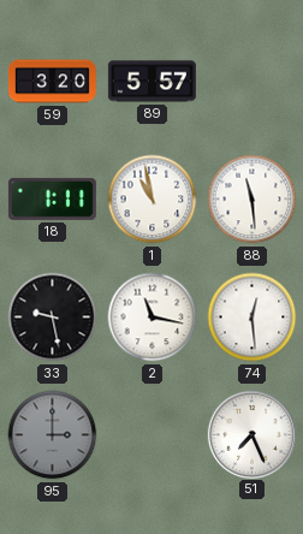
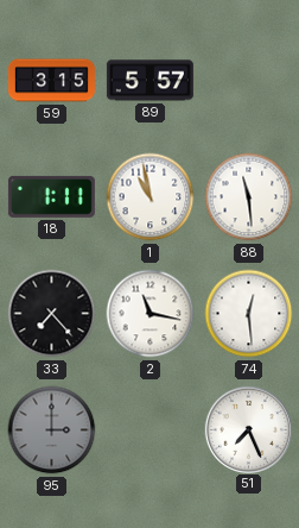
59: 3:20 -> 3:15
33: 9:28 -> 7:23
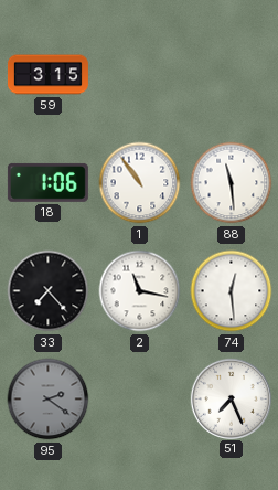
89: 5:57 -> none
18: 1:11 -> 1:06
1: 10:58 -> 10:54
95: 3:00 -> 2:21
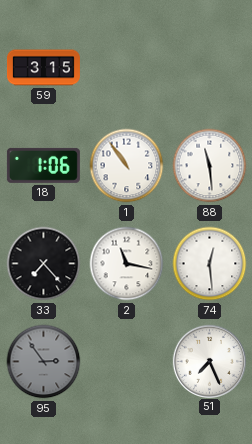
95: 2:21 -> 2:54
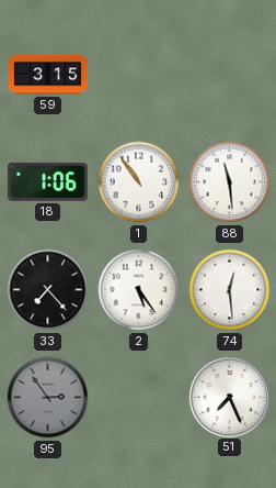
2: 11:17 -> 5:24
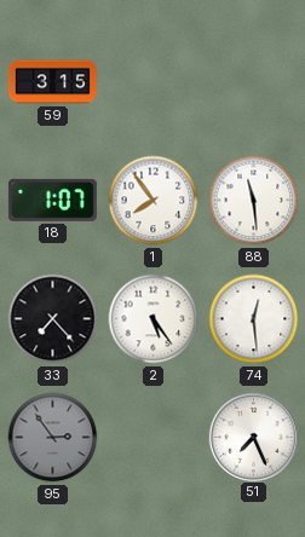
18: 1:06 -> 1:07
1: 10:54 -> 7:54
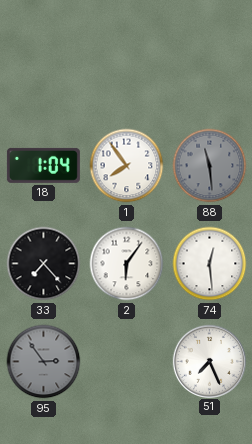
59: 3:15 -> none
18: 1:07 -> 1:04
88 dial: white -> grey
2: 5:24 -> 6:06
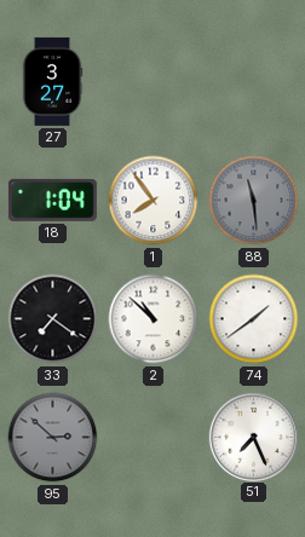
27: none -> 3:27
33: 7:23 -> 7:21
2: 6:06 -> 10:52
74: 12:29 -> 1:39
95: 2:54 -> 2:52
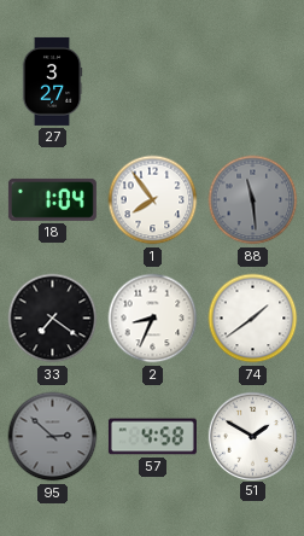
2: 10:52 -> 8:34
57: none -> 4:58
51: 7:26 -> 1:50
